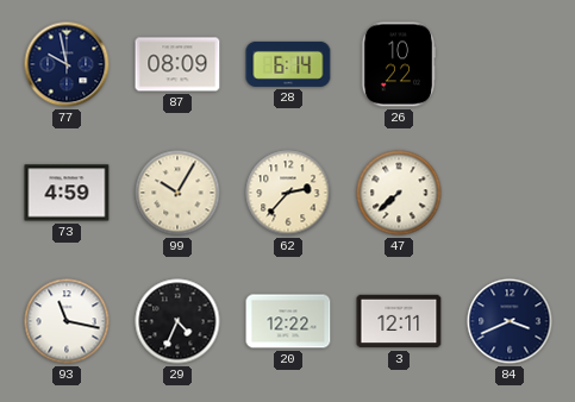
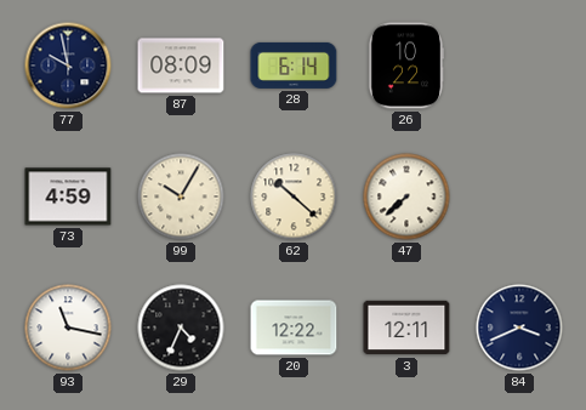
62: 2:37 -> 10:22
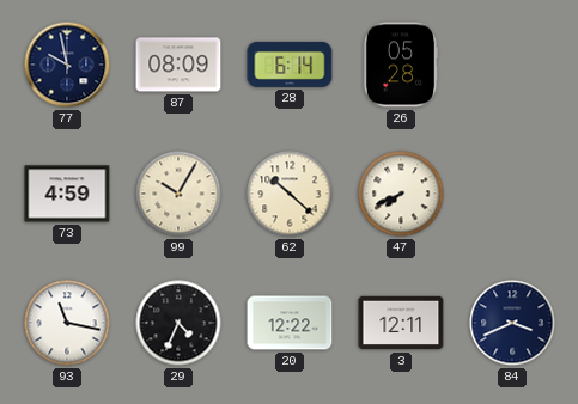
26: 10:22 -> 05:28
47: 7:38 -> 7:41
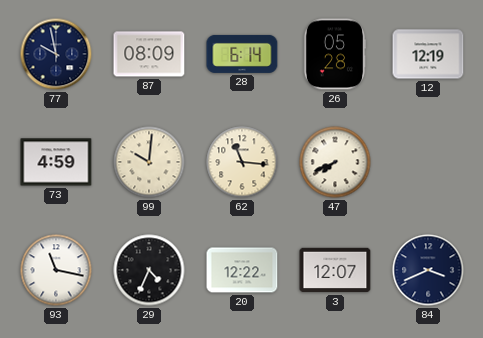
12: none -> 12:19
99: 10:05 -> 10:01
62: 10:22 -> 11:16
3: 12:11 -> 12:07
